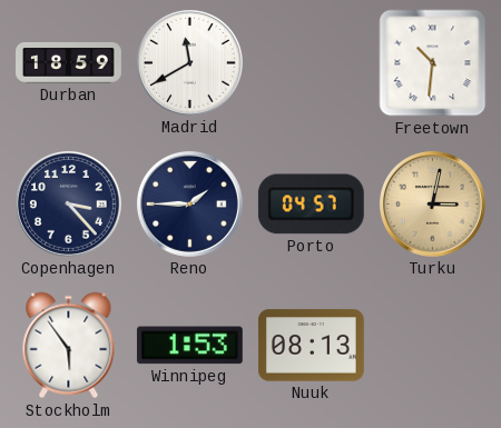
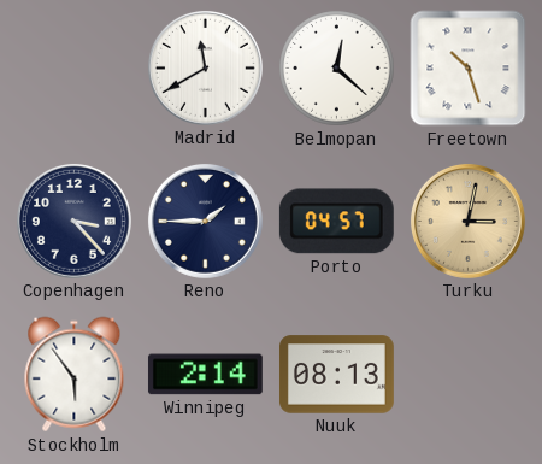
Durban: 18:59 -> none
Belmopan: none -> 12:22
Freetown: 10:31 -> 10:27
Winnipeg: 1:53 -> 2:14
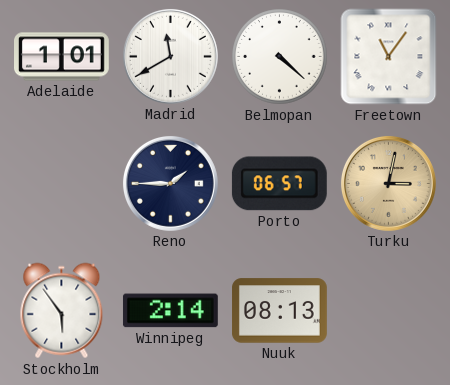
Adelaide: none -> 1:01
Belmopan: 12:22 -> 4:22
Freetown: 10:27 -> 11:06
Copenhagen: 3:23 -> none
Porto: 04:57 -> 06:57
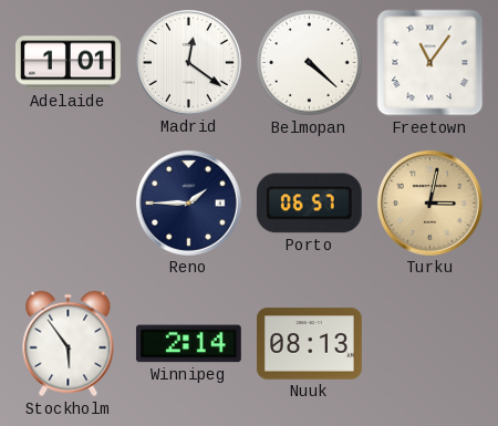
Madrid: 11:40 -> 12:21
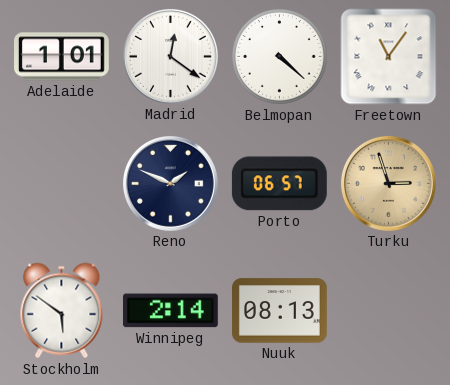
Reno: 1:45 -> 1:49
Turku: 3:02 -> 2:57
Stockholm: 5:54 -> 5:51
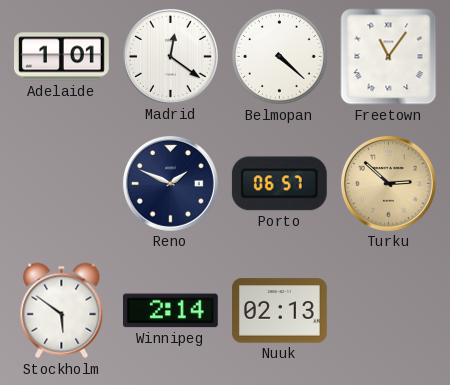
Turku: 2:57 -> 2:52
Nuuk: 08:13 -> 02:13
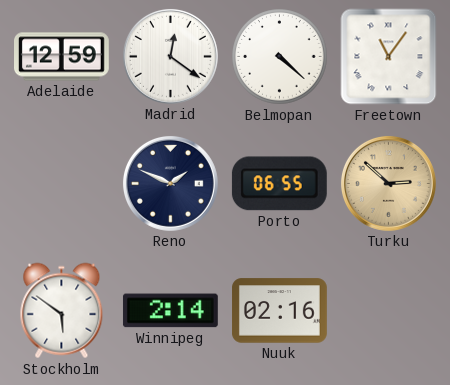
Adelaide: 1:01 -> 12:59
Porto: 06:57 -> 06:55
Nuuk: 02:13 -> 02:16
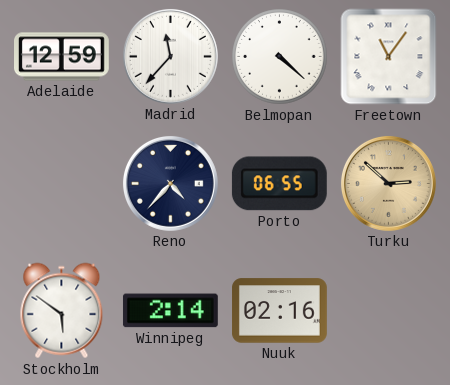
Madrid: 12:21 -> 11:37
Reno: 1:49 -> 4:37
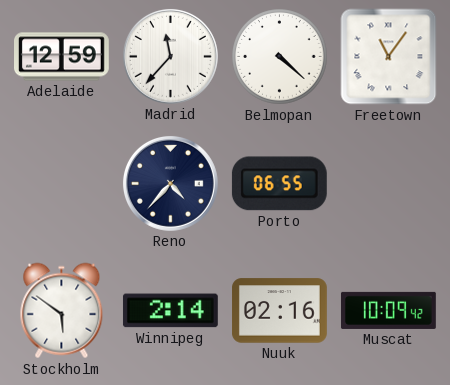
Turku: 2:52 -> none
Muscat: none -> 10:09
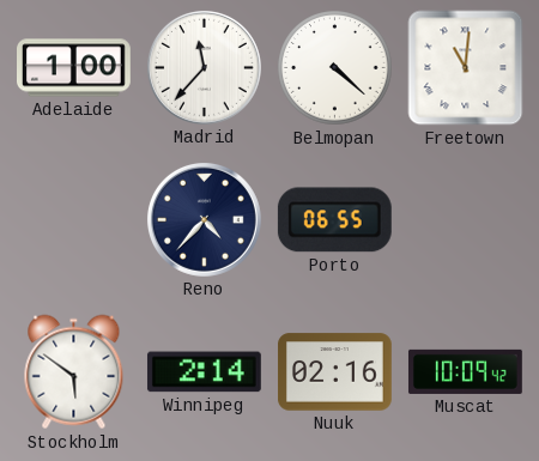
Adelaide: 12:59 -> 1:00
Freetown: 11:06 -> 11:01
